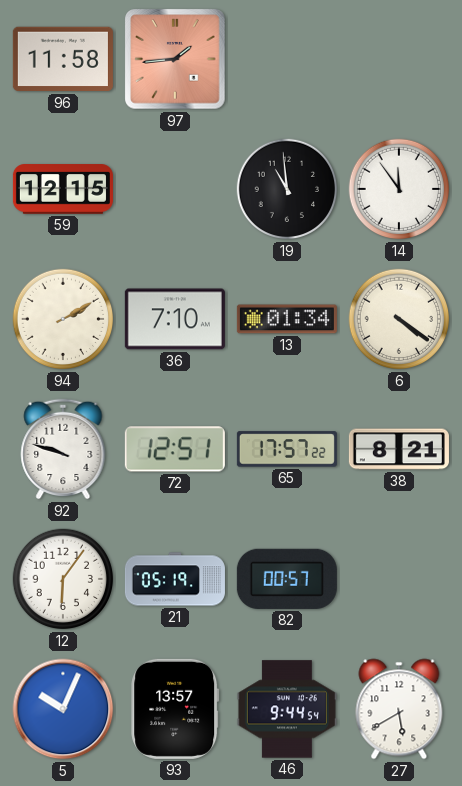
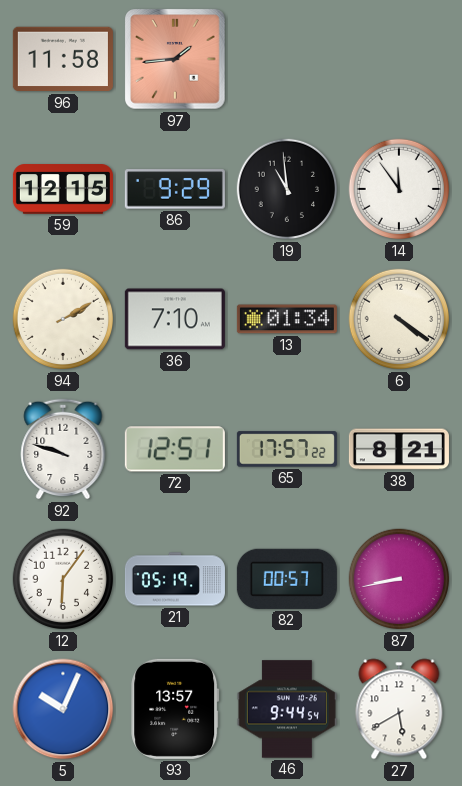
86: none -> 9:29
87: none -> 8:43
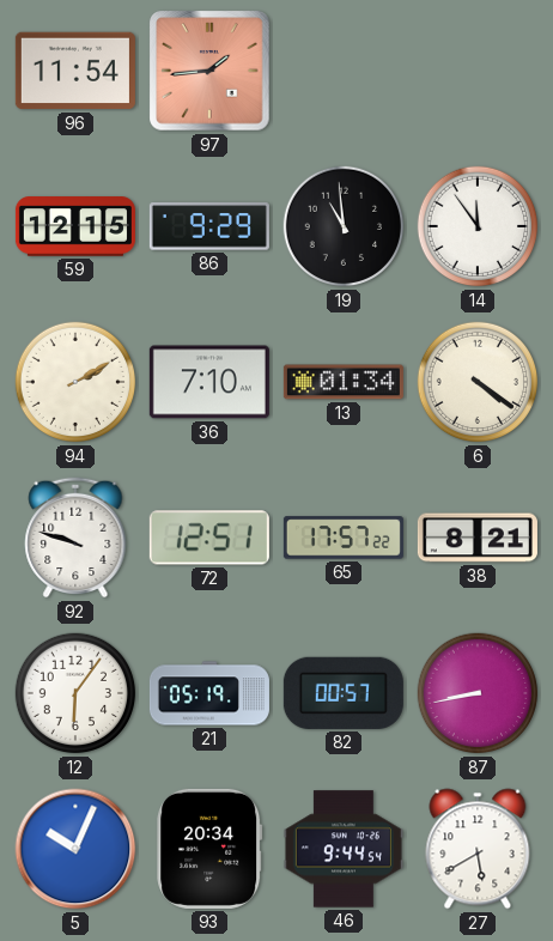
96: 11:58 -> 11:54
93: 13:57 -> 20:34
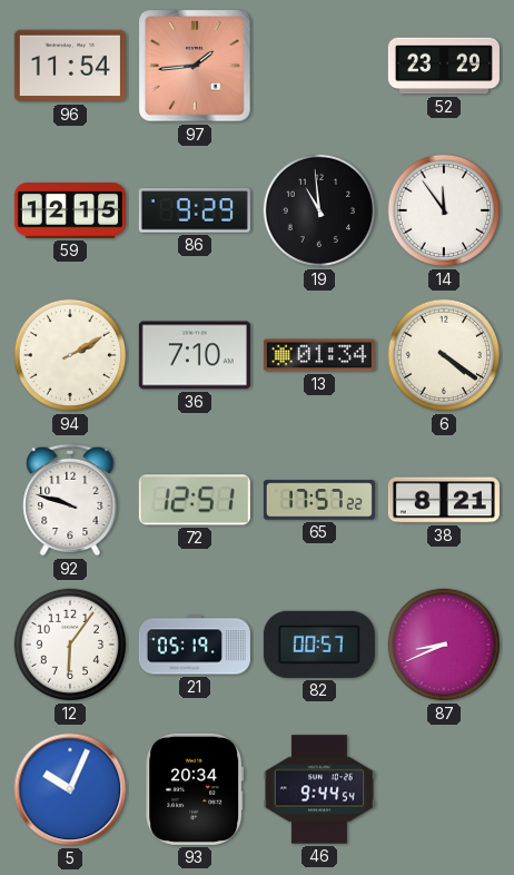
52: none -> 23:29
87: 8:43 -> 8:41
27: 5:40 -> none
